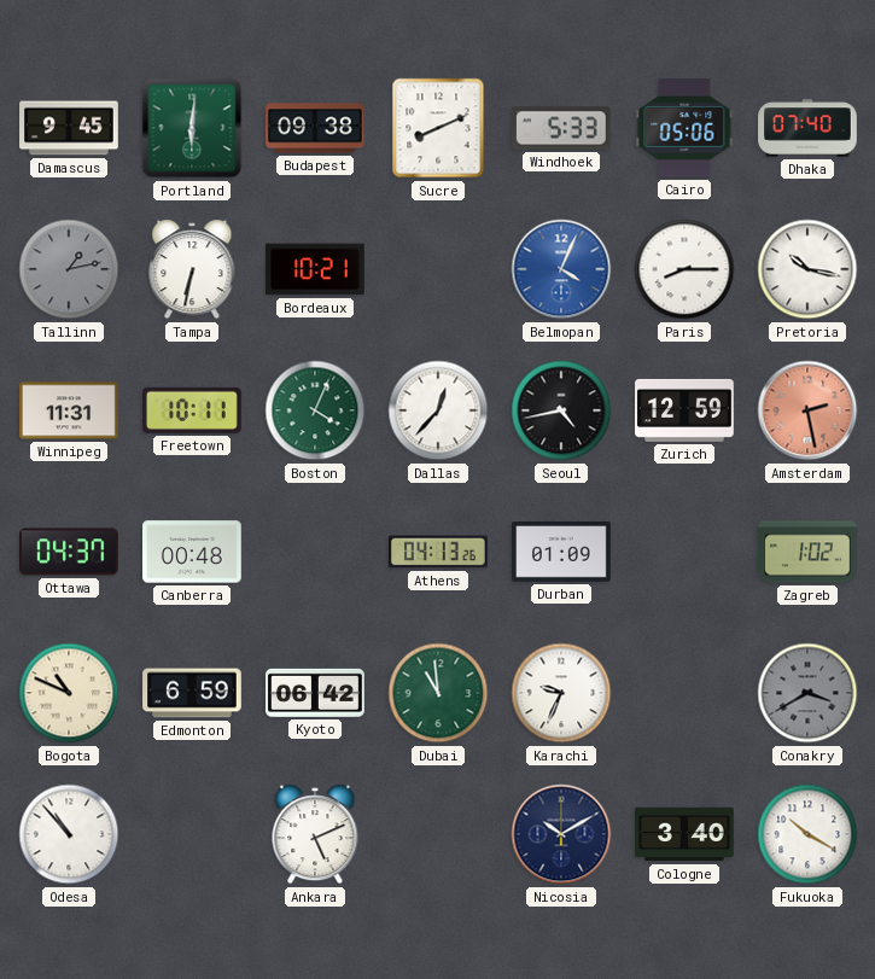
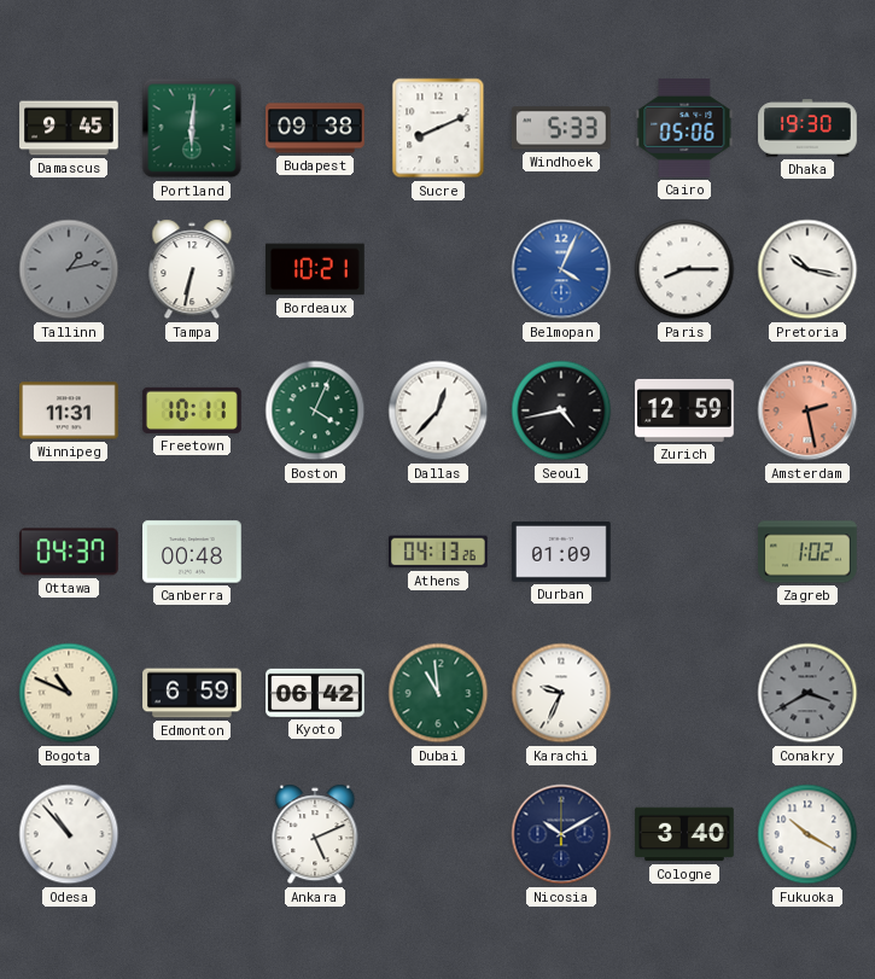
Dhaka: 07:40 -> 19:30
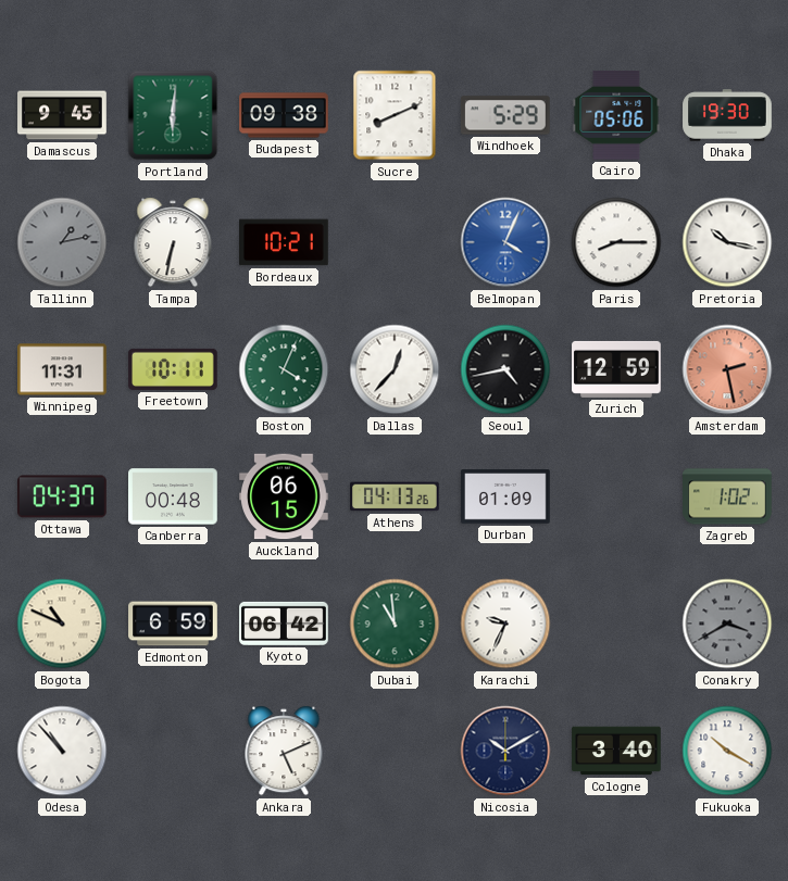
Windhoek: 5:33 -> 5:29
Auckland: none -> 06:15
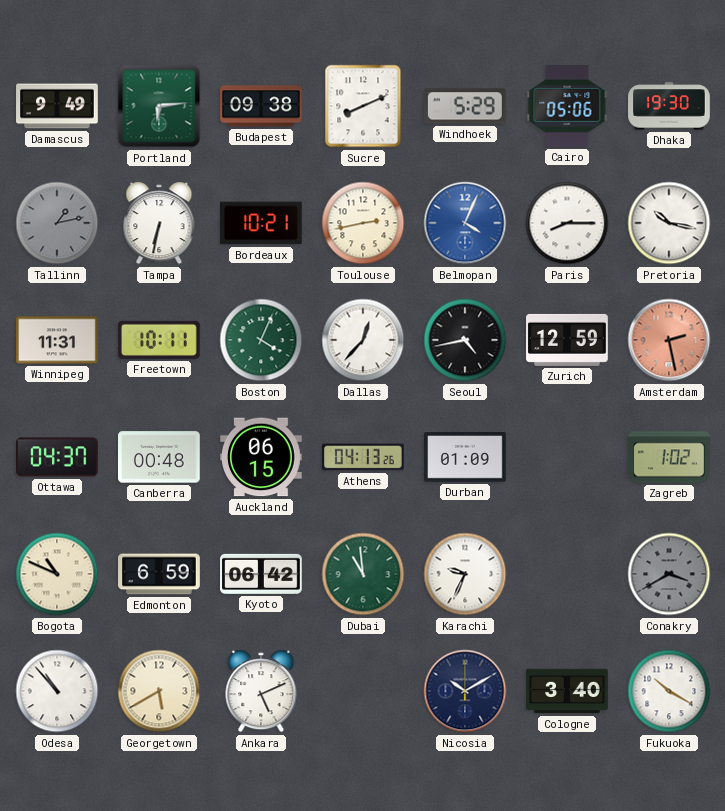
Damascus: 9:45 -> 9:49
Portland: 6:01 -> 6:14
Toulouse: none -> 2:43
Georgetown: none -> 5:40
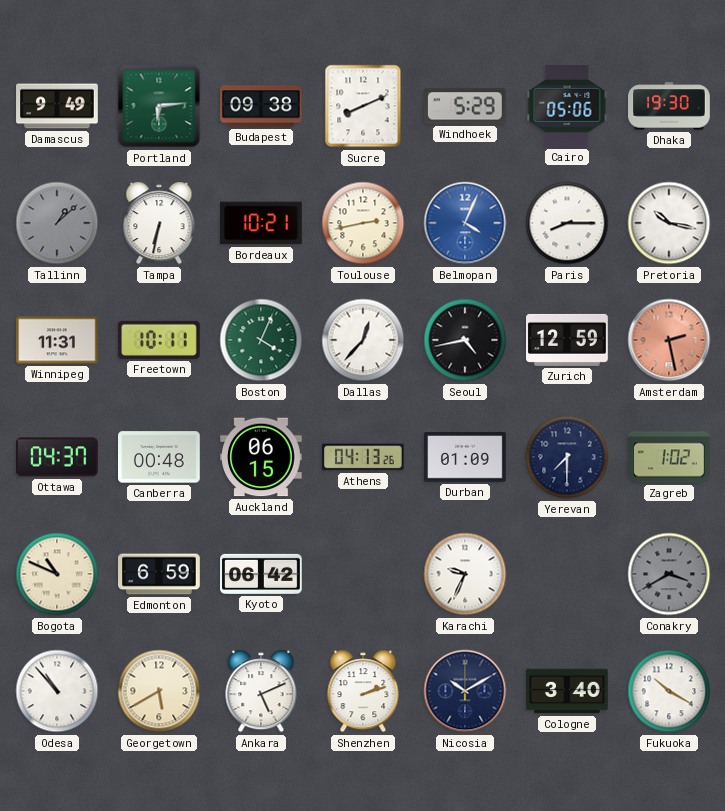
Tallinn: 1:13 -> 1:08
Yerevan: none -> 7:30
Dubai: 10:59 -> none
Shenzhen: none -> 2:12
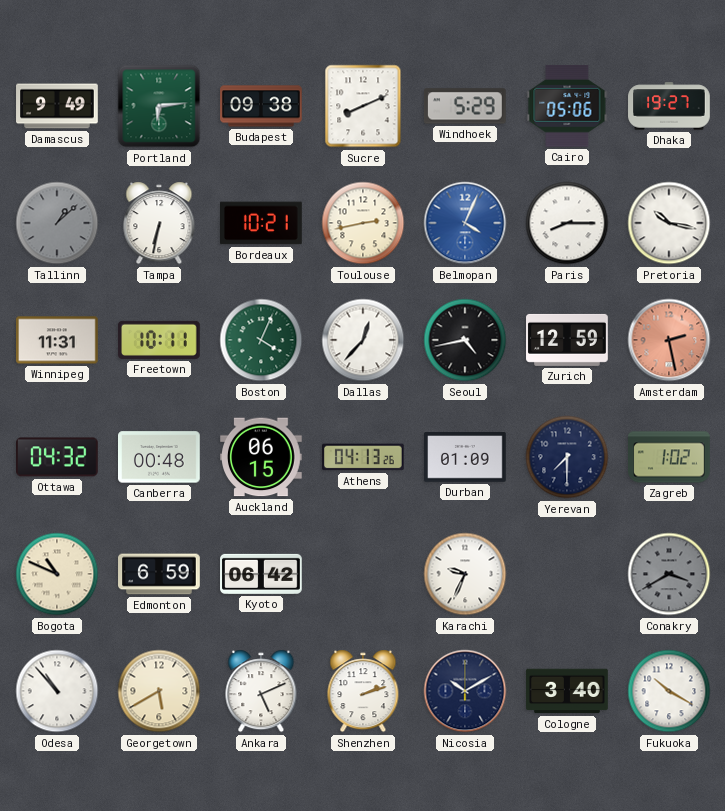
Dhaka: 19:30 -> 19:27
Ottawa: 04:37 -> 04:32
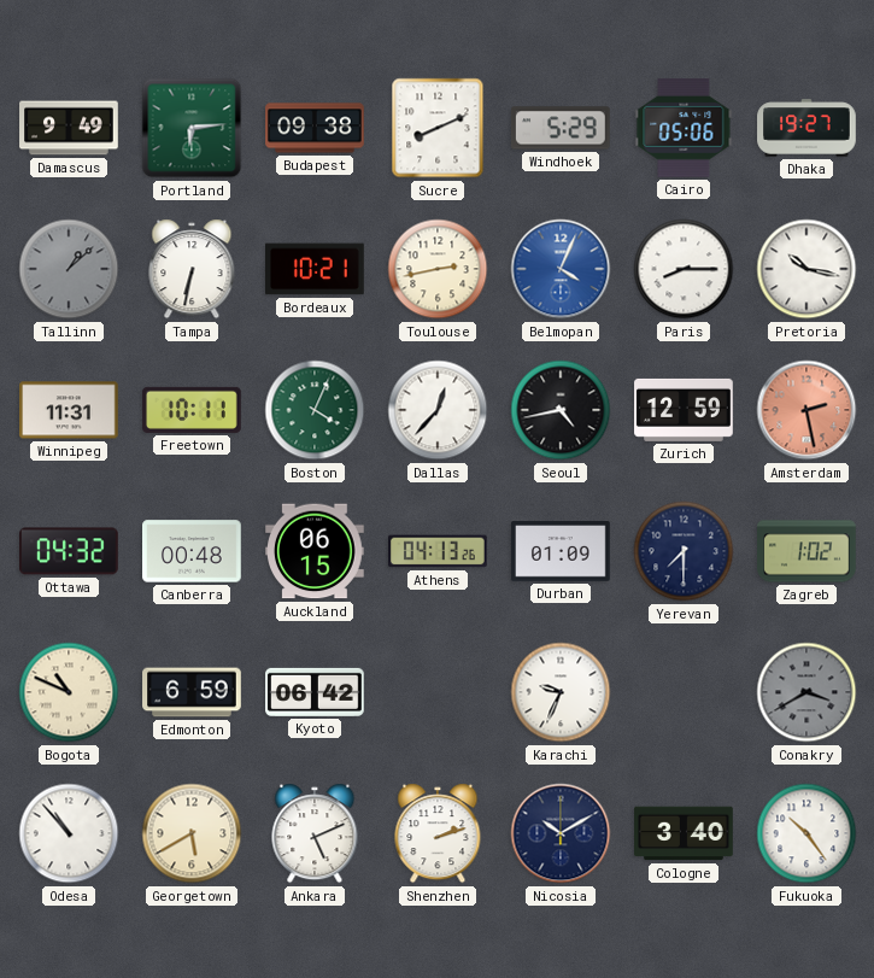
Fukuoka: 10:20 -> 10:24
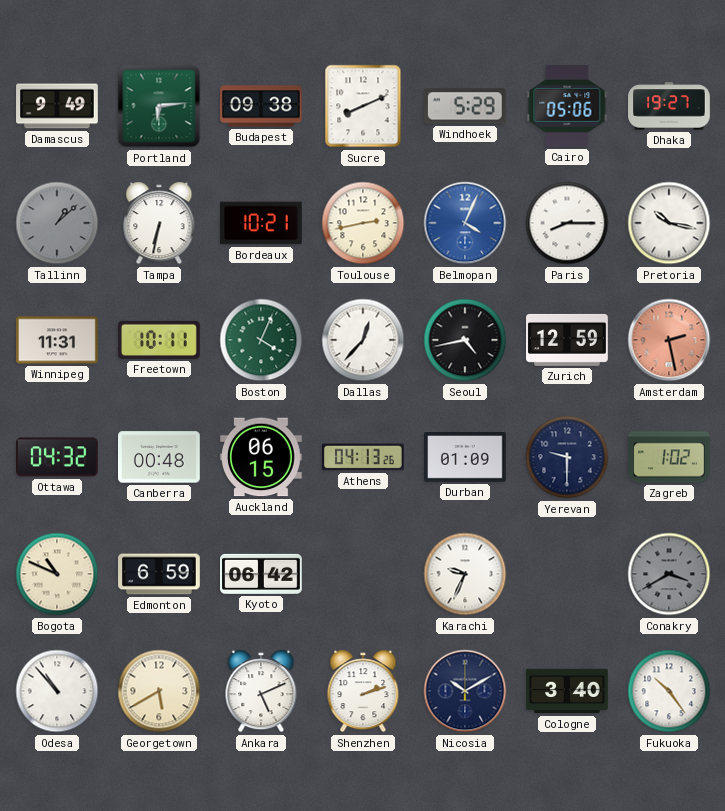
Yerevan: 7:30 -> 9:30
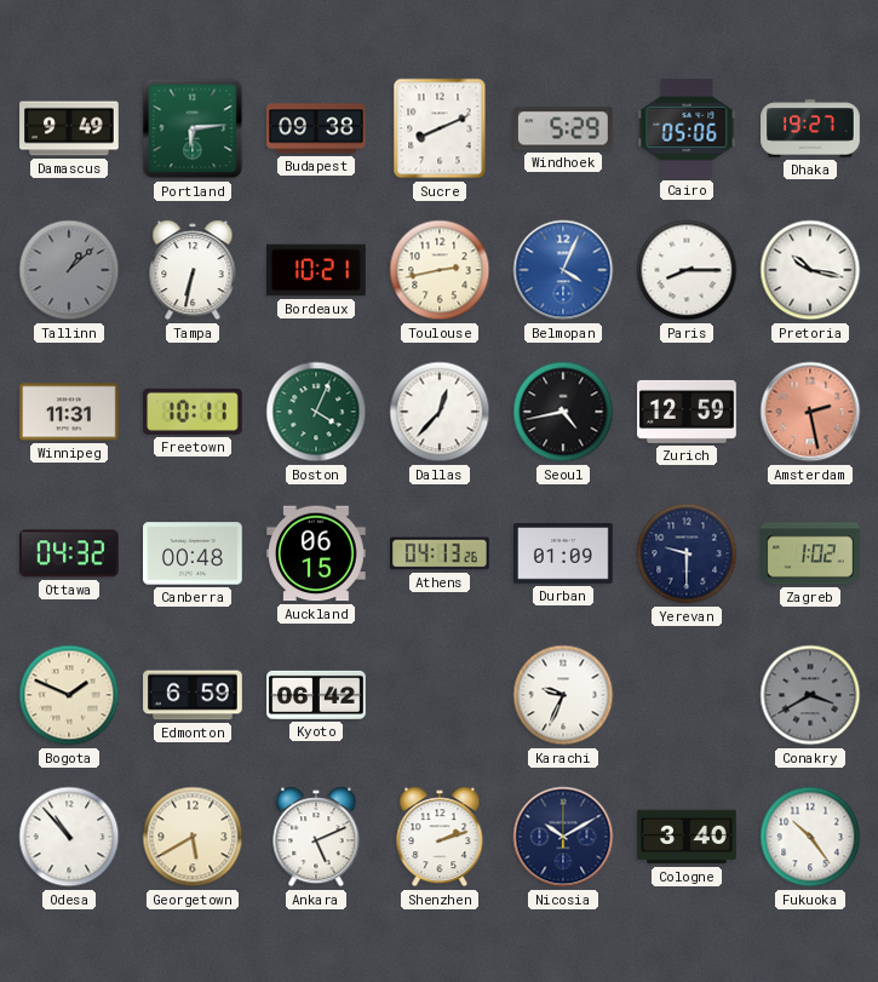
Bogota: 10:49 -> 1:49
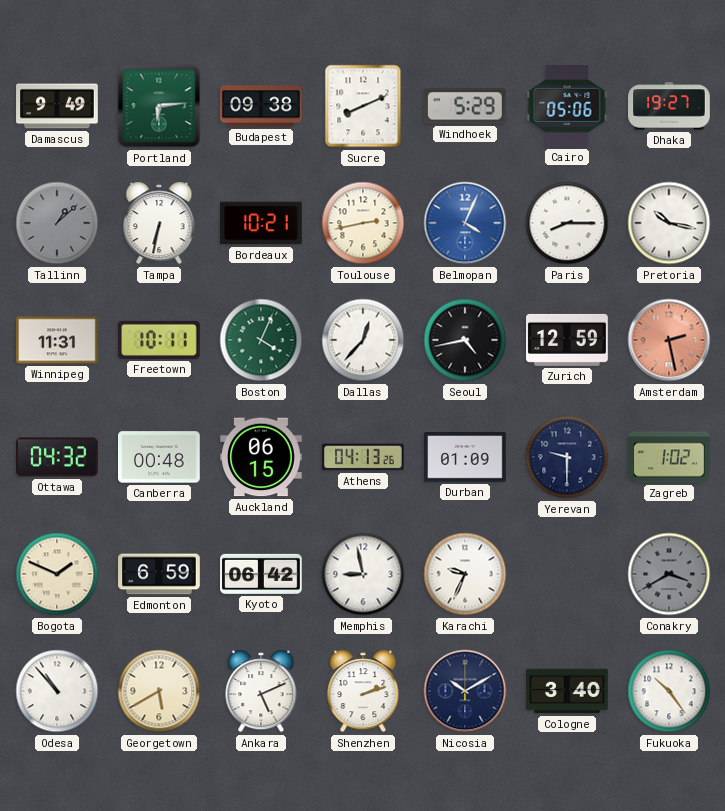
Memphis: none -> 8:58
